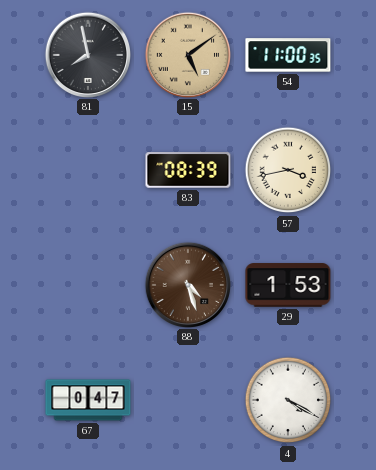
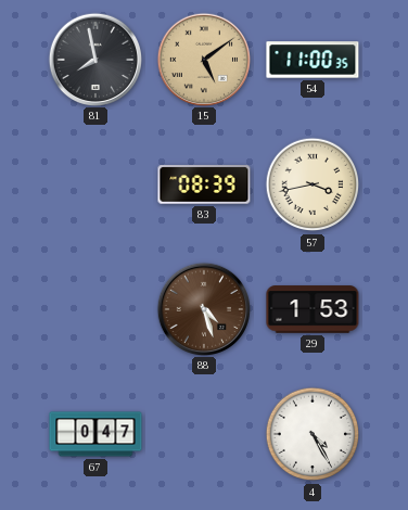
4: 4:20 -> 4:25
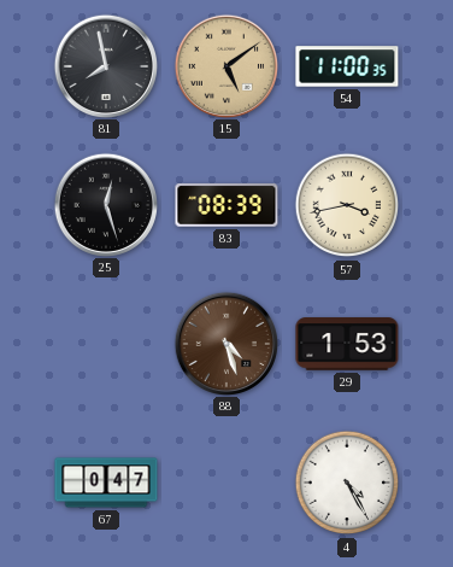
25: none -> 12:27
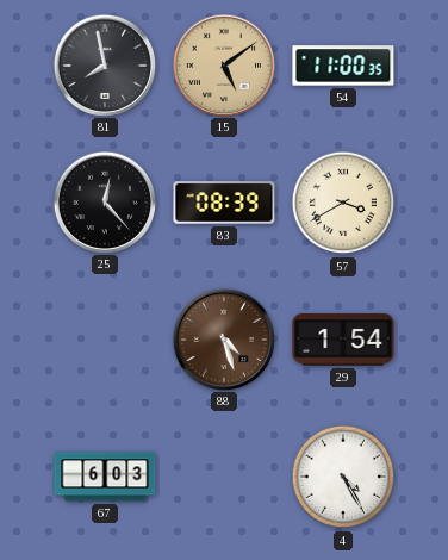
25: 12:27 -> 12:23
57: 3:43 -> 3:40
29: 1:53 -> 1:54
67: 0:47 -> 6:03
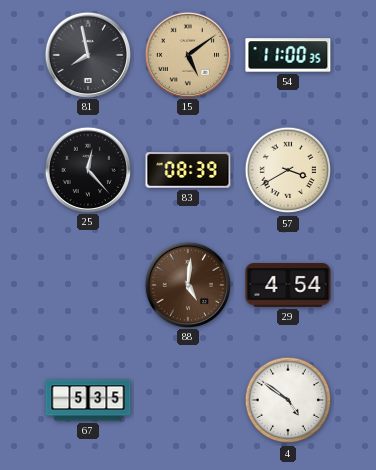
88: 4:27 -> 5:01
29: 1:54 -> 4:54
67: 6:03 -> 5:35
4: 4:25 -> 4:51
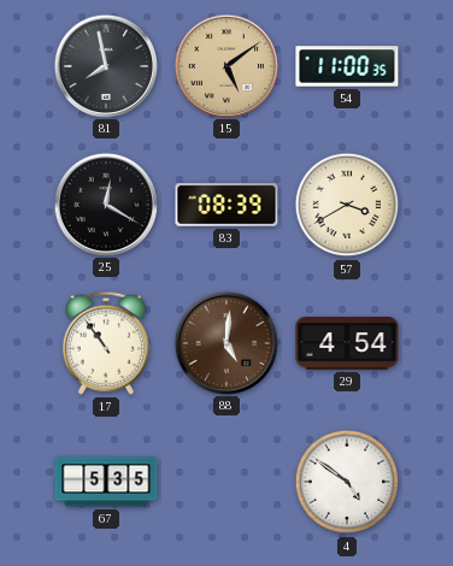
25: 12:23 -> 12:20
17: none -> 10:54
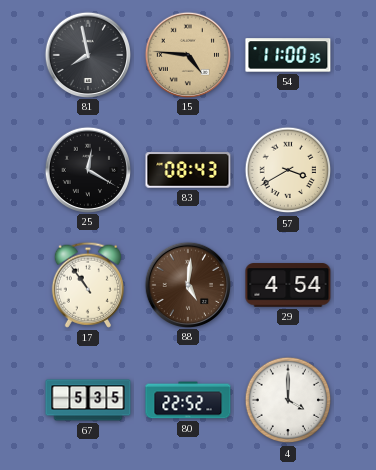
15: 5:09 -> 4:46
83: 08:39 -> 08:43
80: none -> 22:52
4: 4:51 -> 4:00
